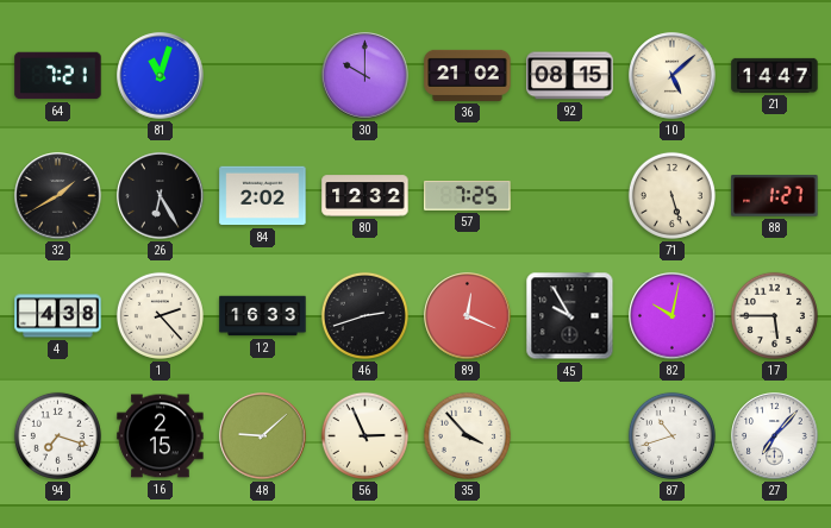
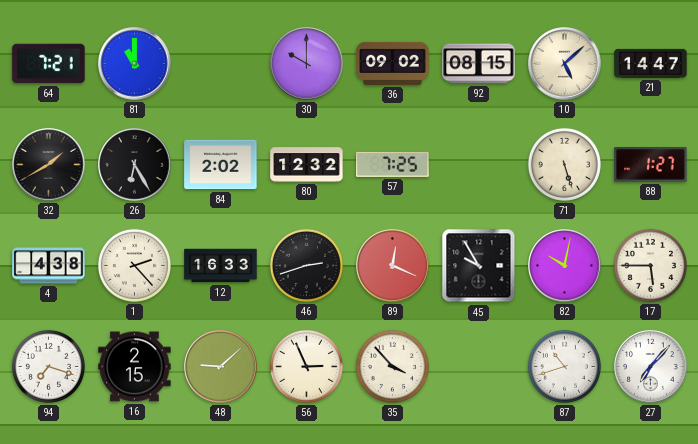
81: 11:03 -> 11:00
36: 21:02 -> 09:02
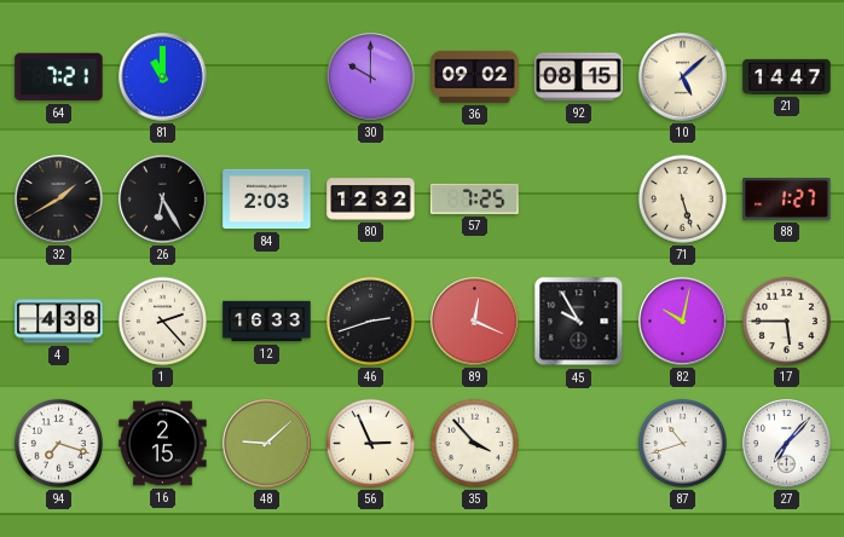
84: 2:02 -> 2:03
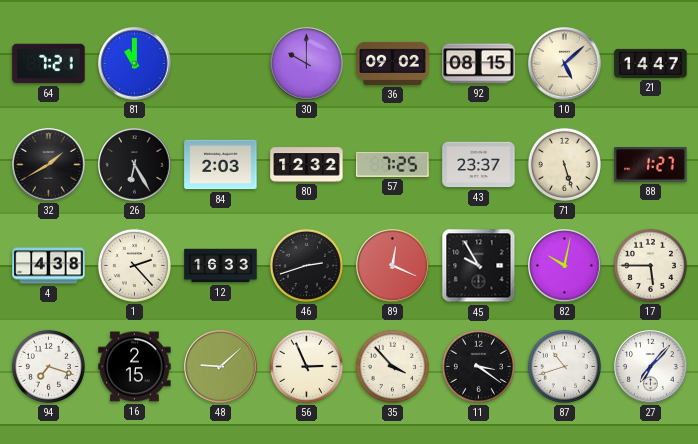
43: none -> 23:37
11: none -> 3:21
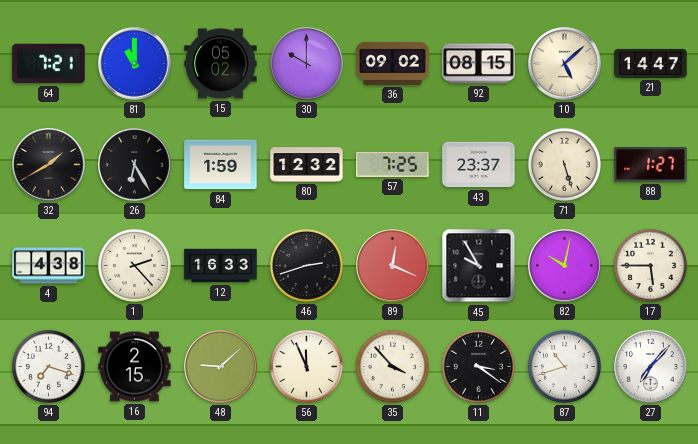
15: none -> 05:02
84: 2:03 -> 1:59
56: 2:56 -> 11:56
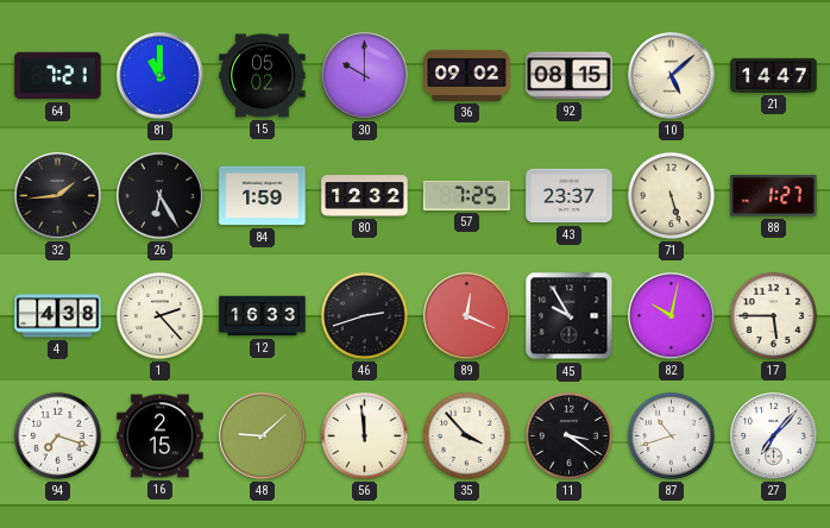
32: 1:40 -> 1:44
56: 11:56 -> 11:59
